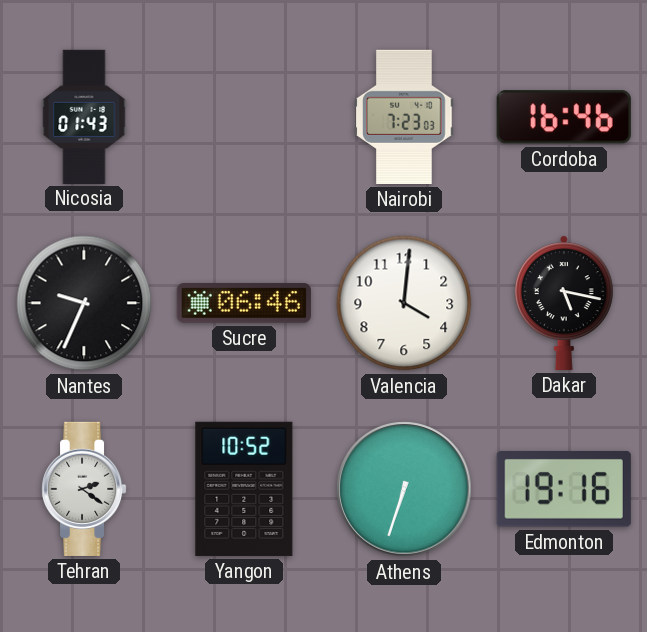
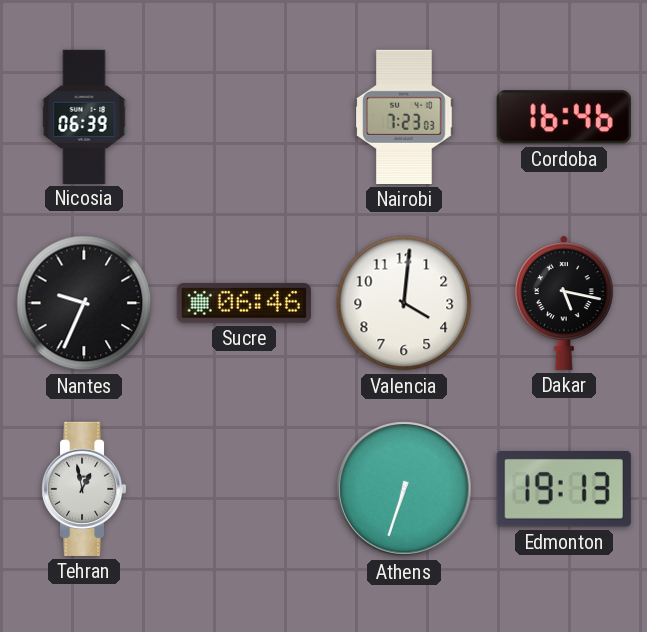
Nicosia: 01:43 -> 06:39
Tehran: 2:21 -> 12:58
Yangon: 10:52 -> none
Edmonton: 19:16 -> 19:13
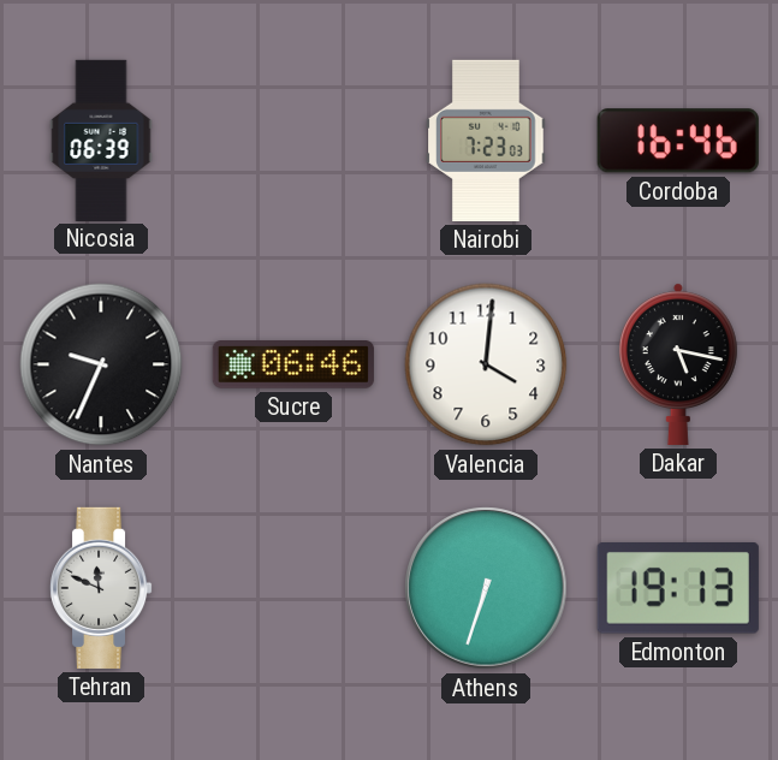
Tehran: 12:58 -> 11:49
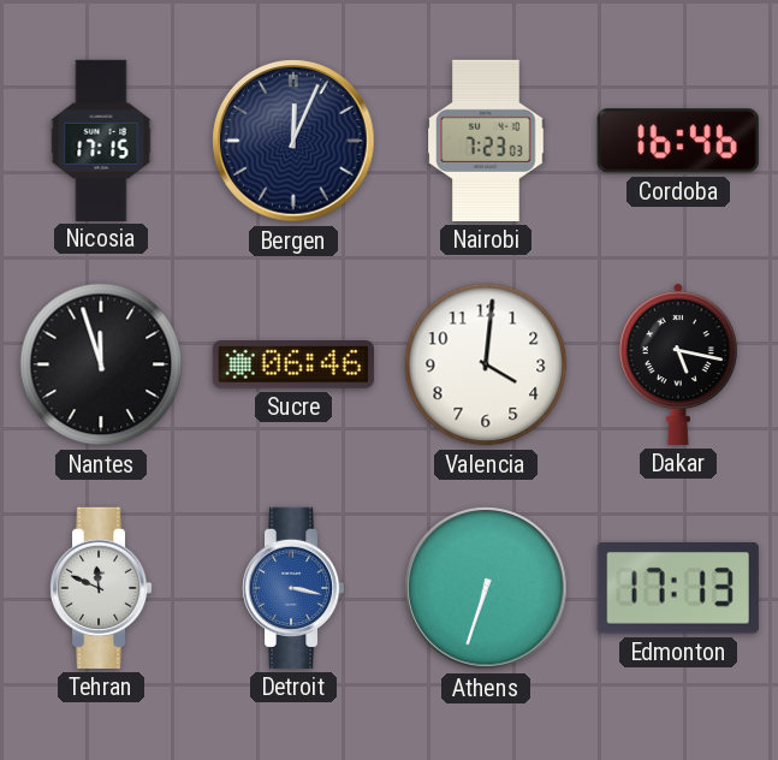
Nicosia: 06:39 -> 17:15
Bergen: none -> 12:04
Nantes: 9:34 -> 11:57
Detroit: none -> 3:17
Edmonton: 19:13 -> 17:13
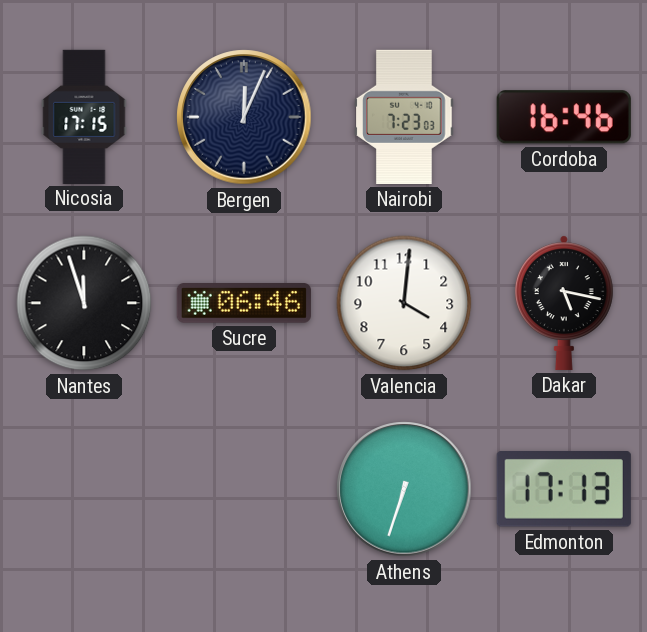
Tehran: 11:49 -> none
Detroit: 3:17 -> none
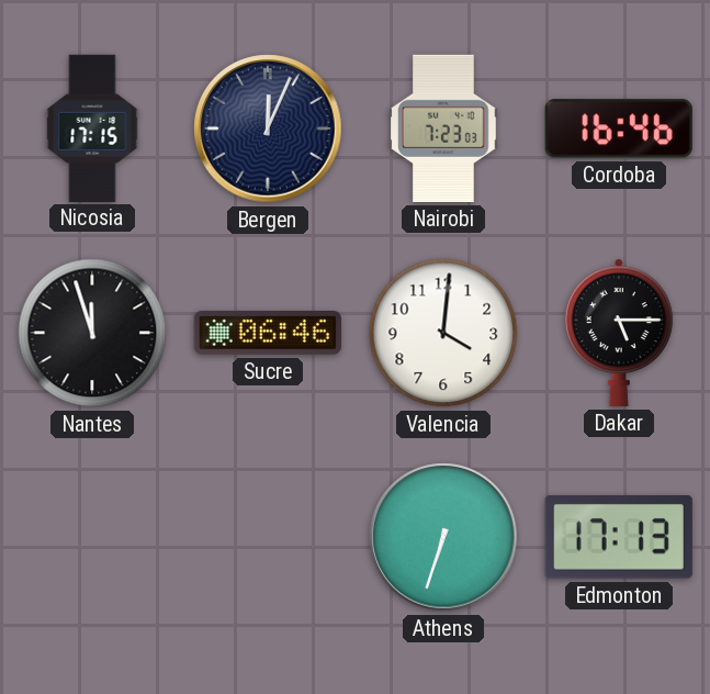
Dakar: 5:17 -> 5:15
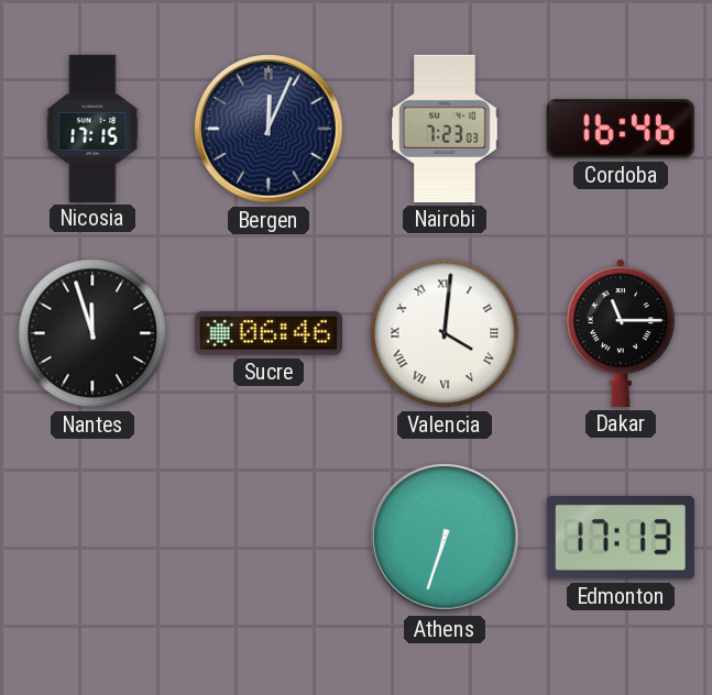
Valencia numerals: Arabic -> Roman
Dakar: 5:15 -> 11:15
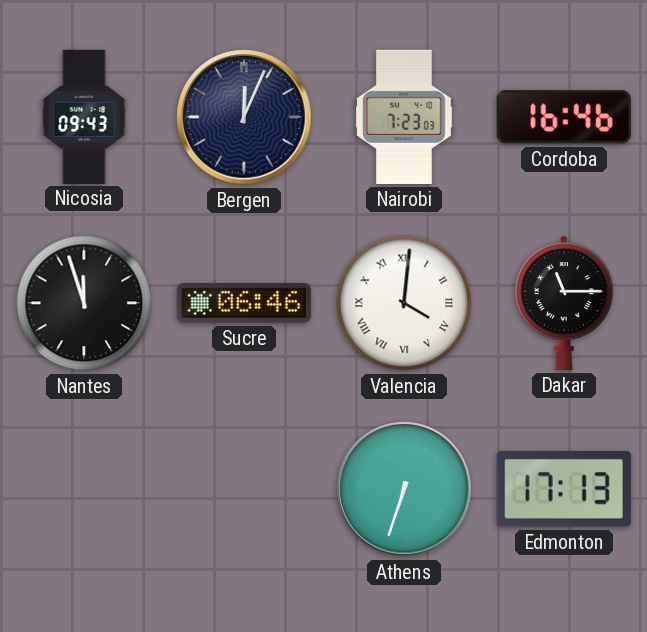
Nicosia: 17:15 -> 09:43
